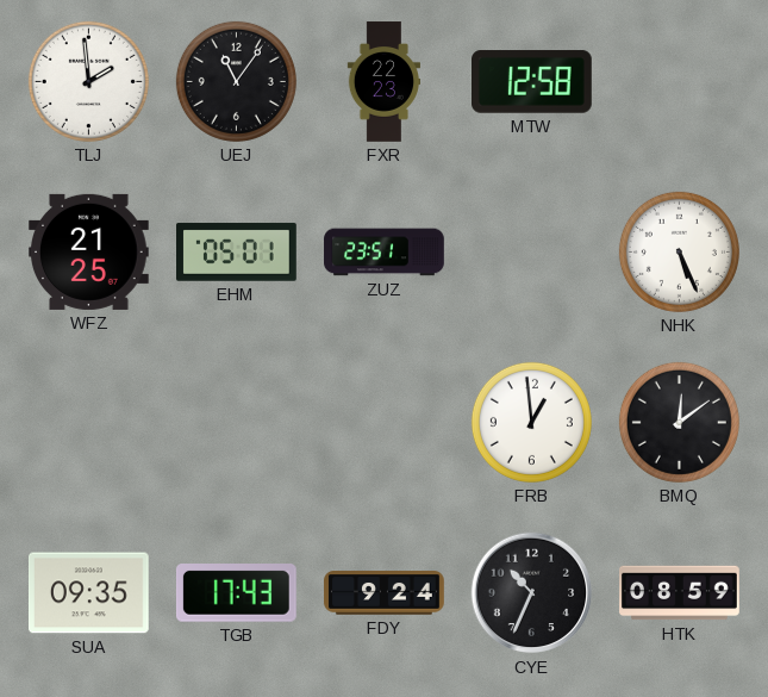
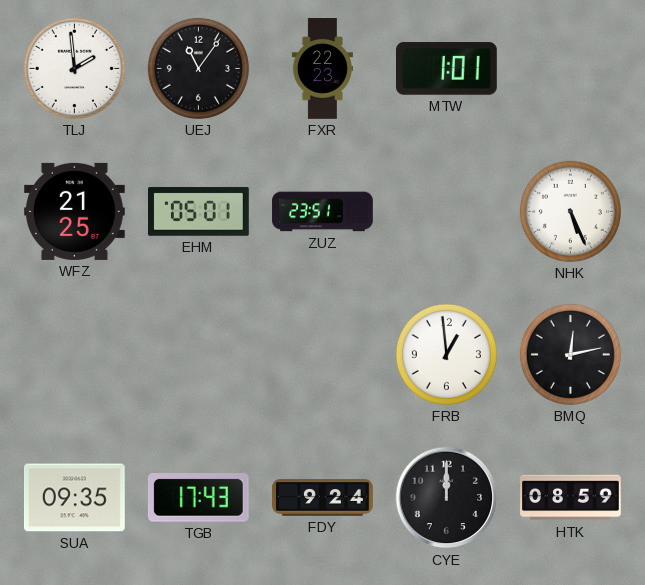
MTW: 12:58 -> 1:01
BMQ: 12:09 -> 12:13
CYE: 10:34 -> 12:00
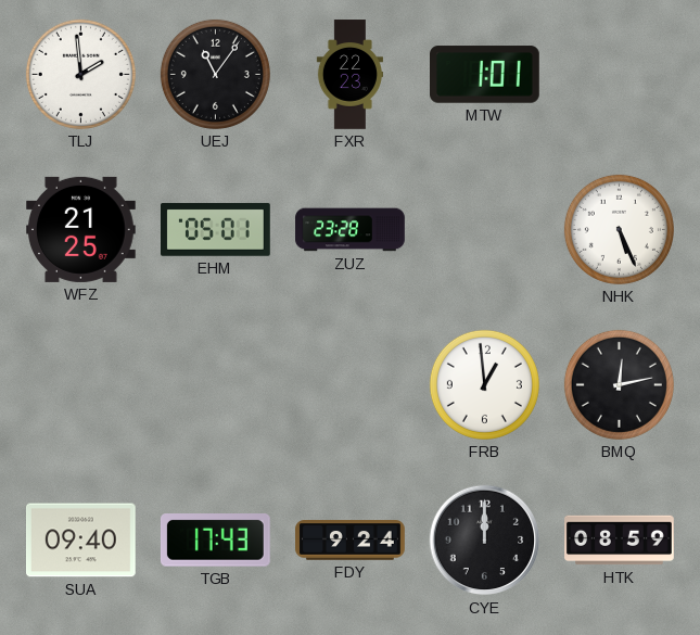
ZUZ: 23:51 -> 23:28
SUA: 09:35 -> 09:40
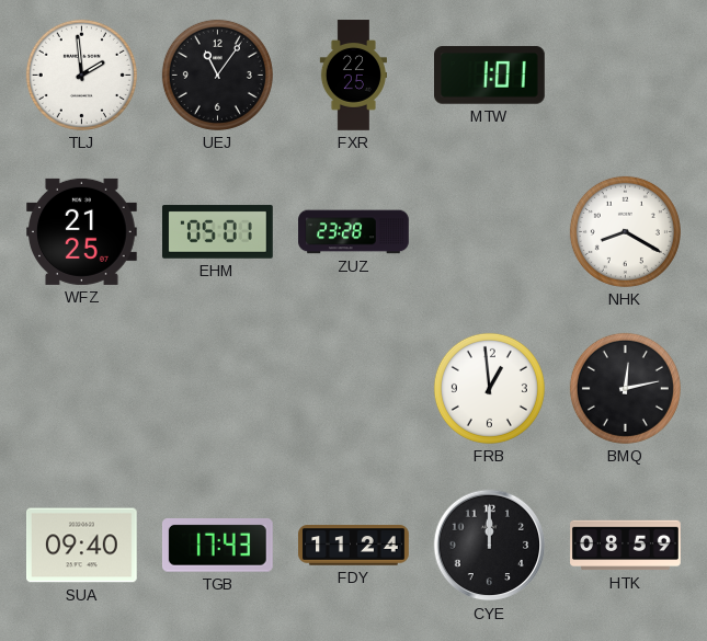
FXR: 22:23 -> 22:25
NHK: 5:26 -> 8:20
FDY: 9:24 -> 11:24
